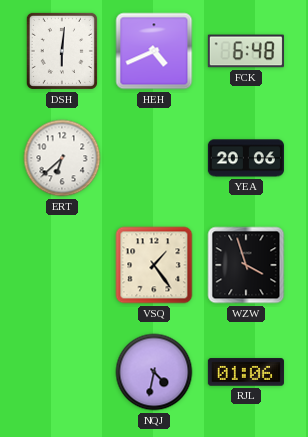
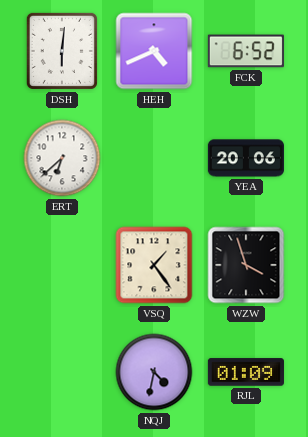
FCK: 6:48 -> 6:52
RJL: 01:06 -> 01:09
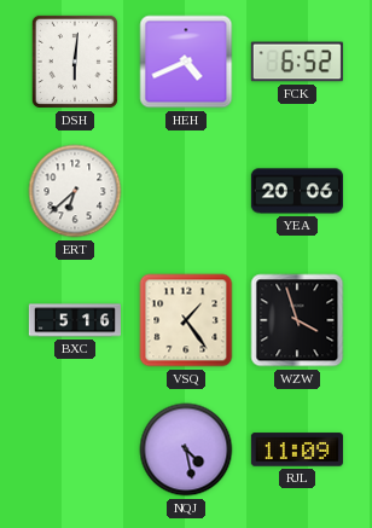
BXC: none -> 5:16
NQJ: 4:32 -> 4:28
RJL: 01:09 -> 11:09
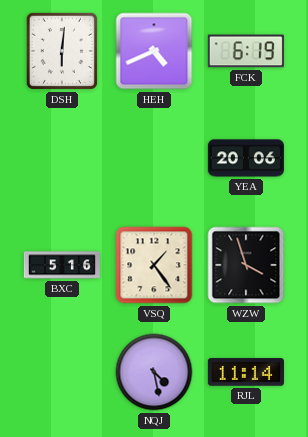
FCK: 6:52 -> 6:19
ERT: 6:38 -> none
RJL: 11:09 -> 11:14
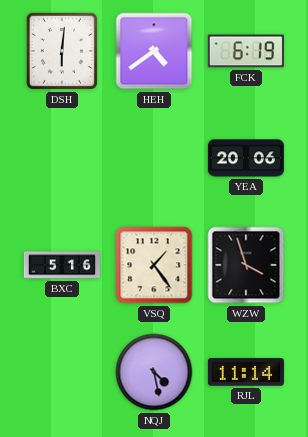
HEH: 4:41 -> 4:39
